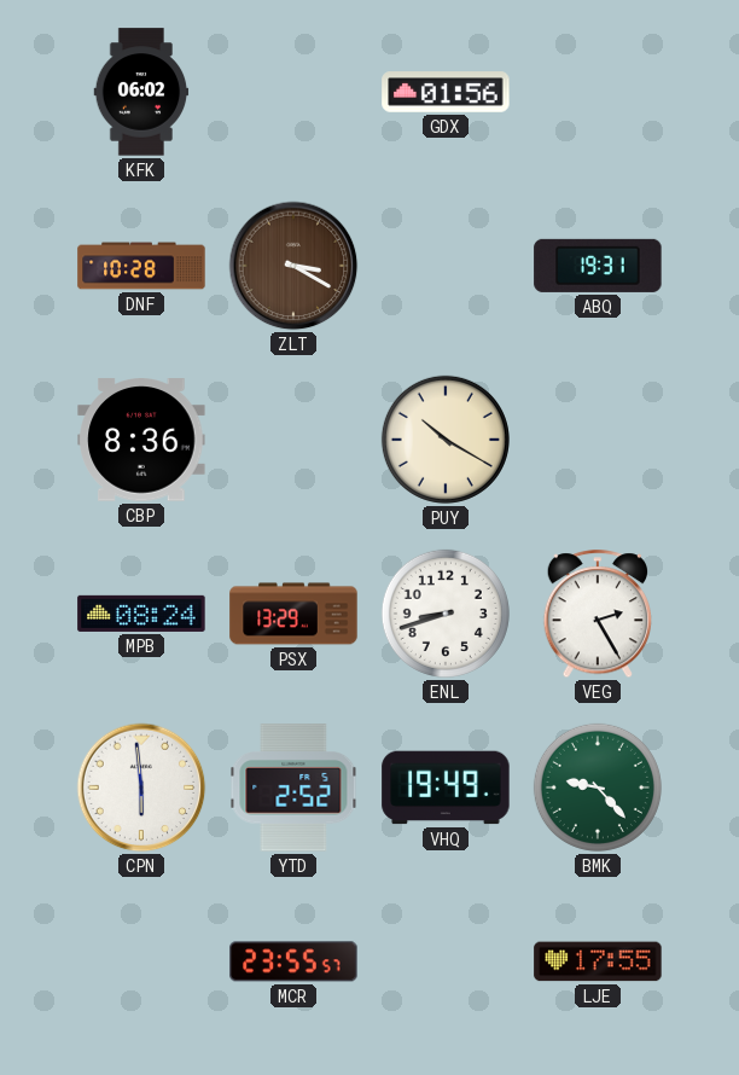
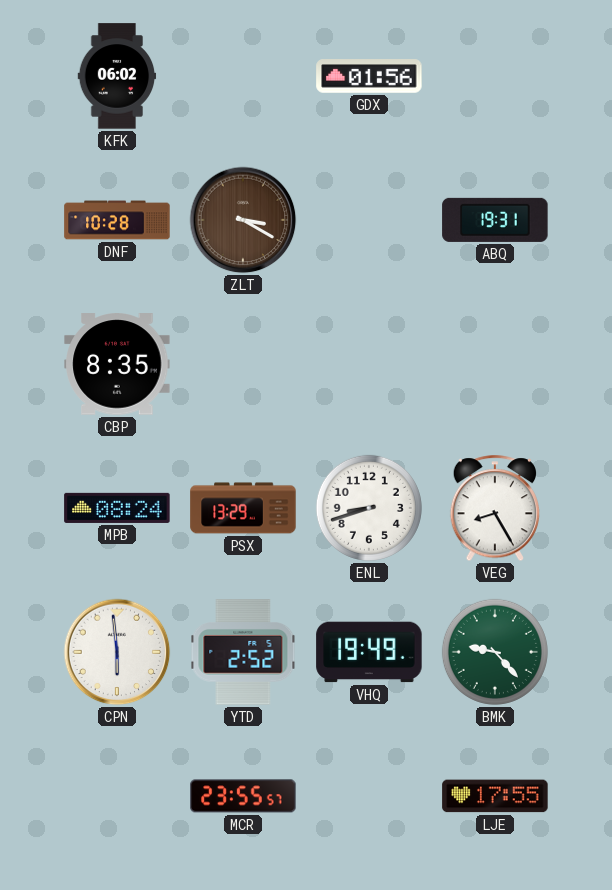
CBP: 8:36 -> 8:35
PUY: 10:20 -> none
VEG: 2:25 -> 8:25
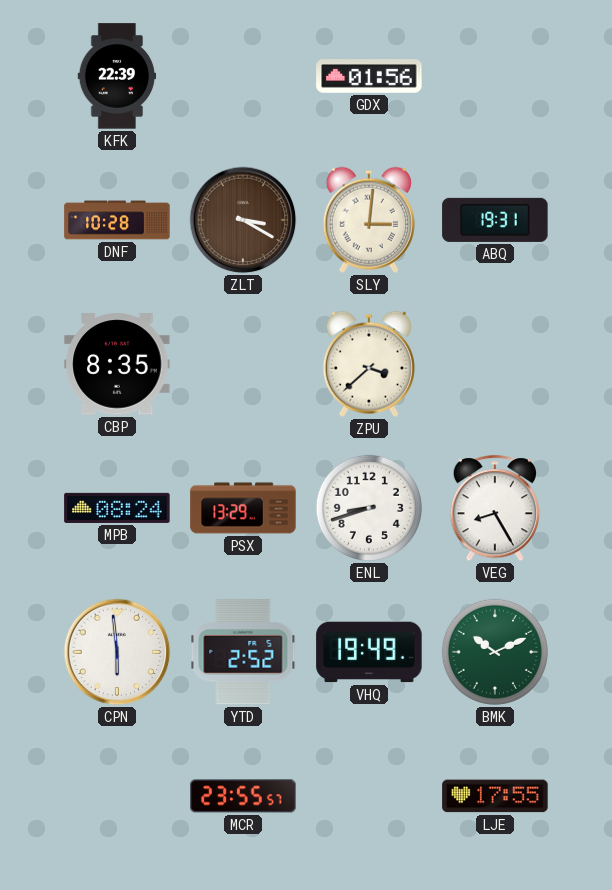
KFK: 06:02 -> 22:39
SLY: none -> 3:01
ZPU: none -> 3:38
BMK: 9:23 -> 10:11
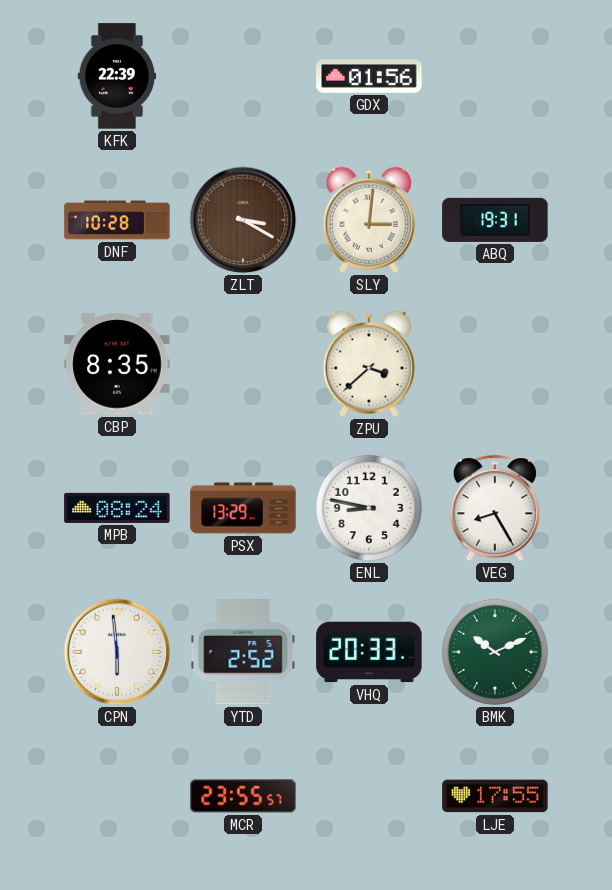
ENL: 8:42 -> 8:47
VHQ: 19:49 -> 20:33
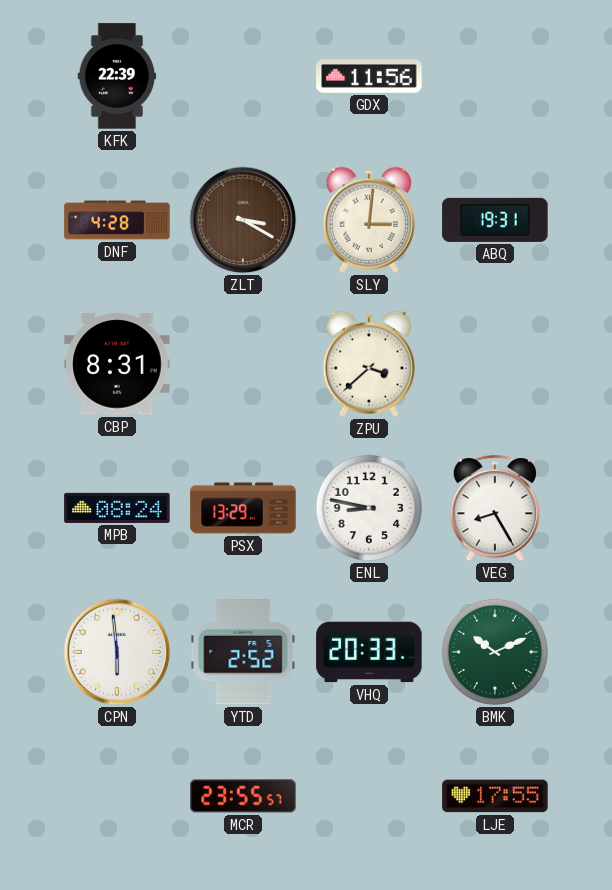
GDX: 01:56 -> 11:56
DNF: 10:28 -> 4:28
CBP: 8:35 -> 8:31
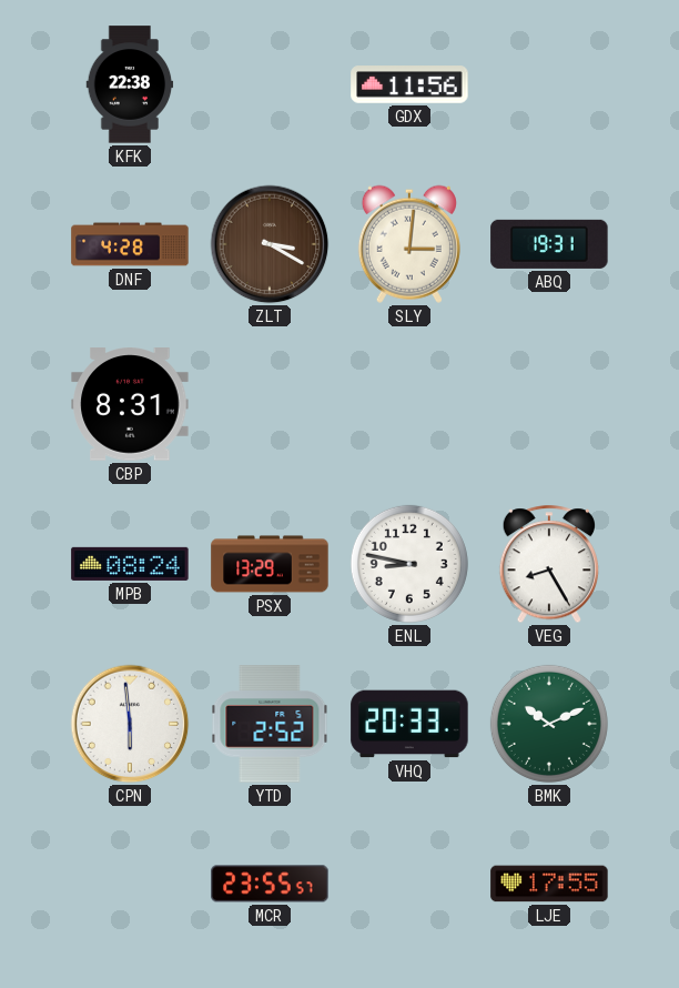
KFK: 22:39 -> 22:38
ZPU: 3:38 -> none
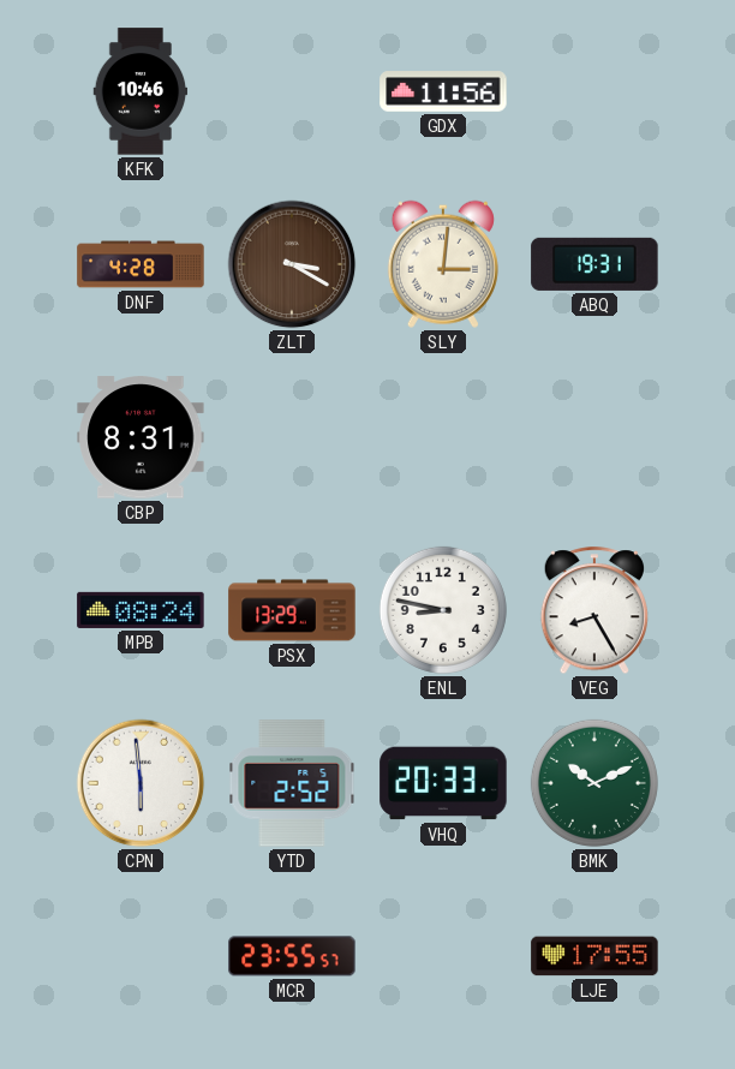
KFK: 22:38 -> 10:46
